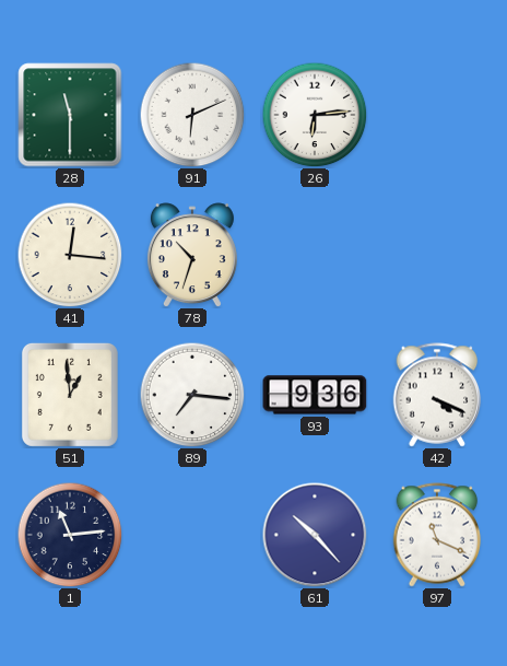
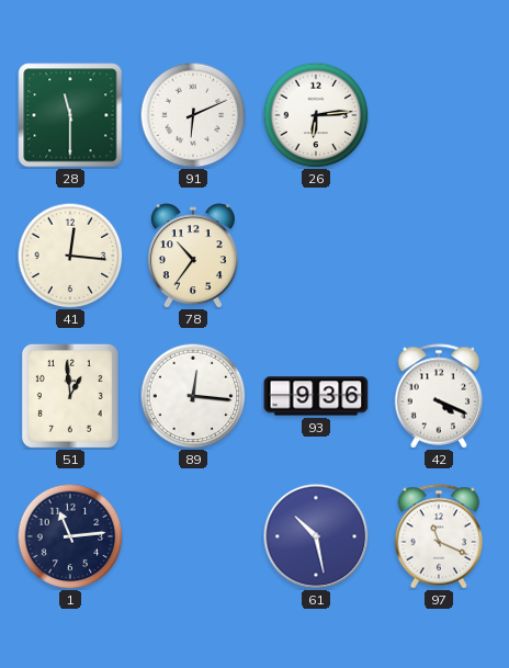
78: 10:33 -> 10:36
89: 7:16 -> 12:16
61: 10:23 -> 10:28
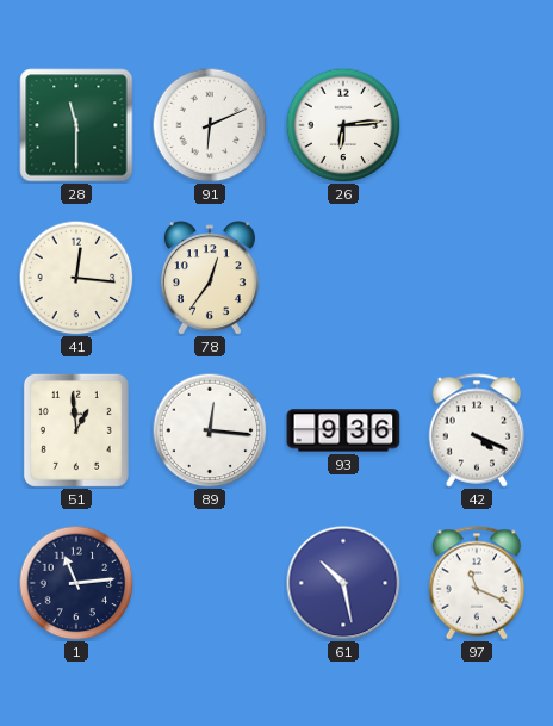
78: 10:36 -> 12:36
